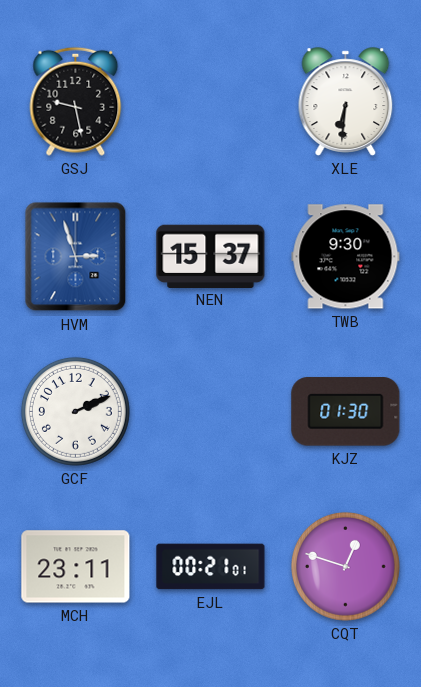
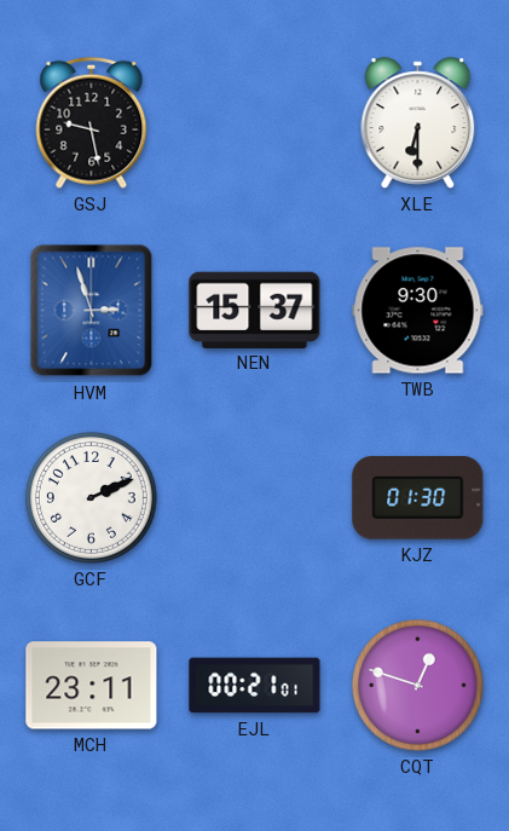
XLE: 6:31 -> 6:30
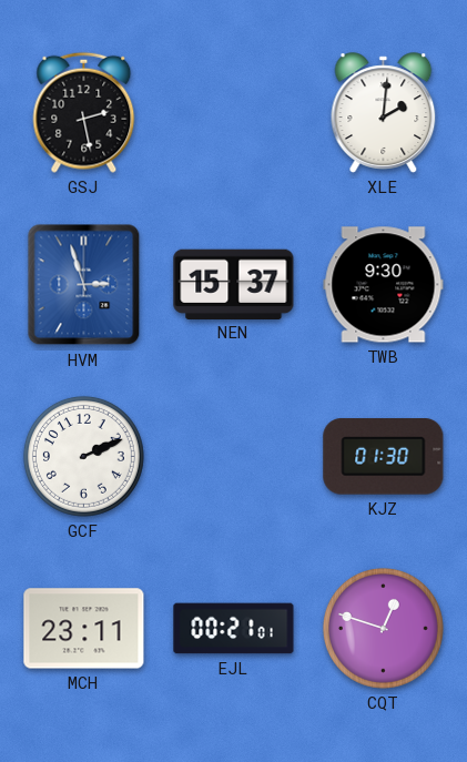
GSJ: 9:28 -> 2:28
XLE: 6:30 -> 2:01
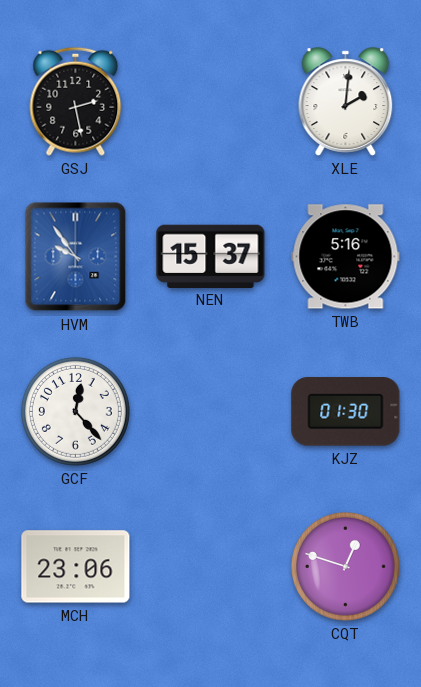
HVM: 2:57 -> 9:54
TWB: 9:30 -> 5:16
GCF: 2:11 -> 12:23
MCH: 23:11 -> 23:06
EJL: 00:21 -> none
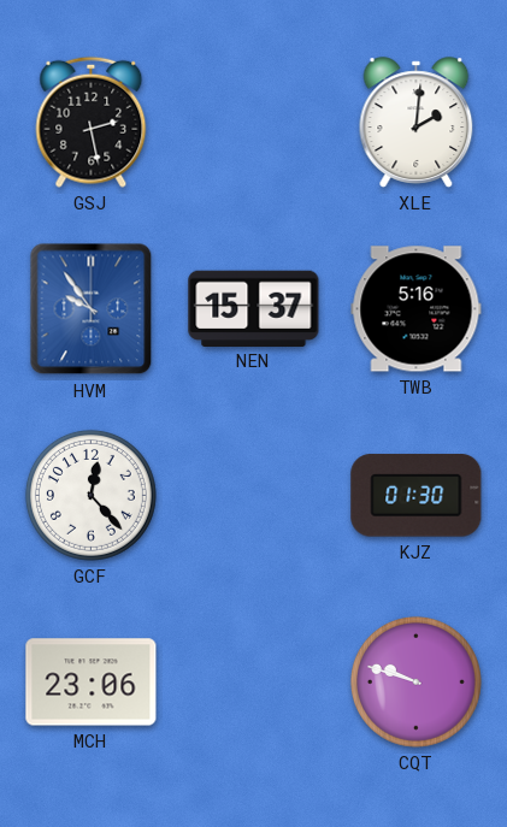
CQT: 12:48 -> 9:48
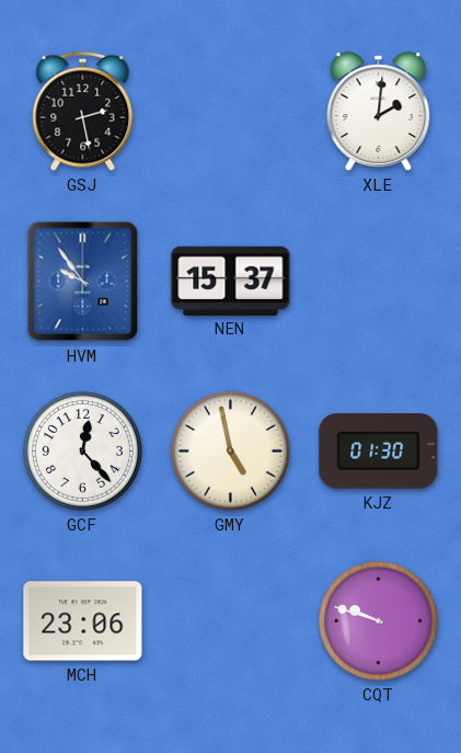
TWB: 5:16 -> none
GMY: none -> 4:58
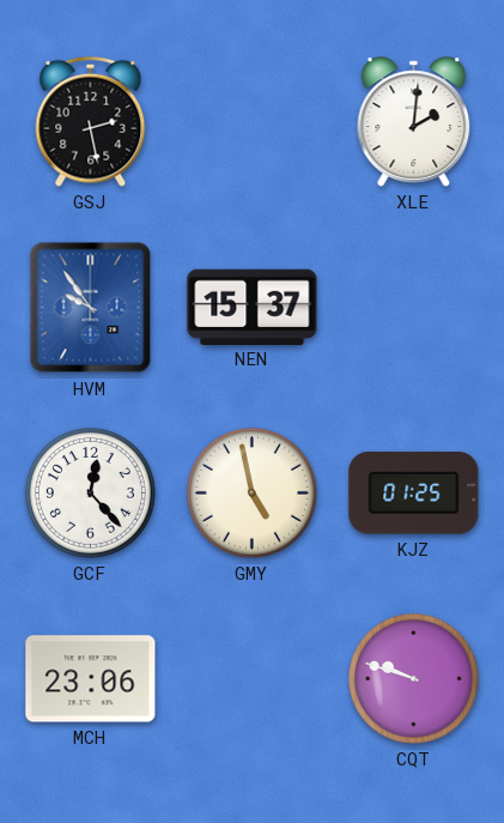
KJZ: 01:30 -> 01:25
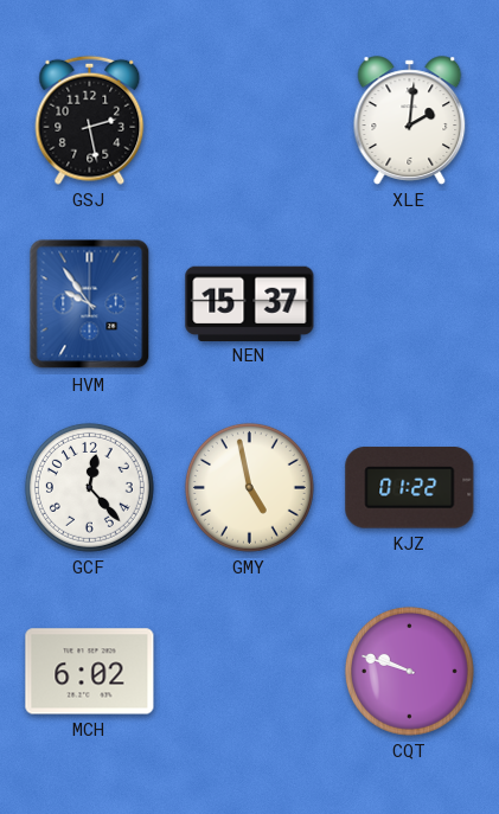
KJZ: 01:25 -> 01:22
MCH: 23:06 -> 6:02
